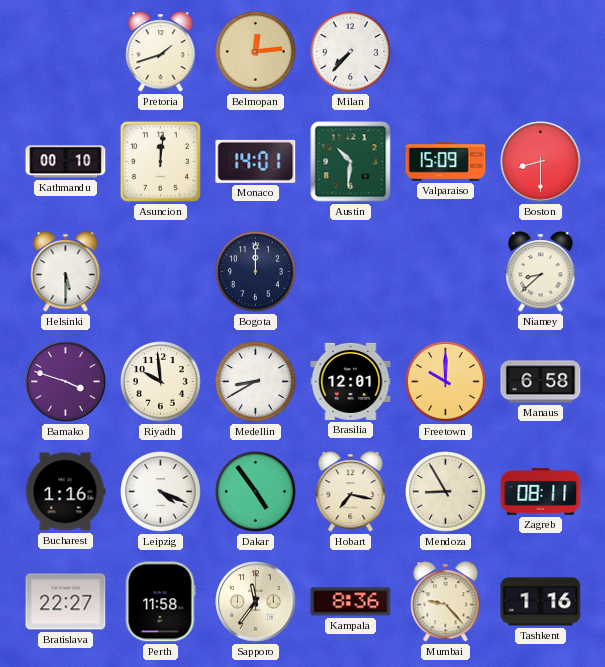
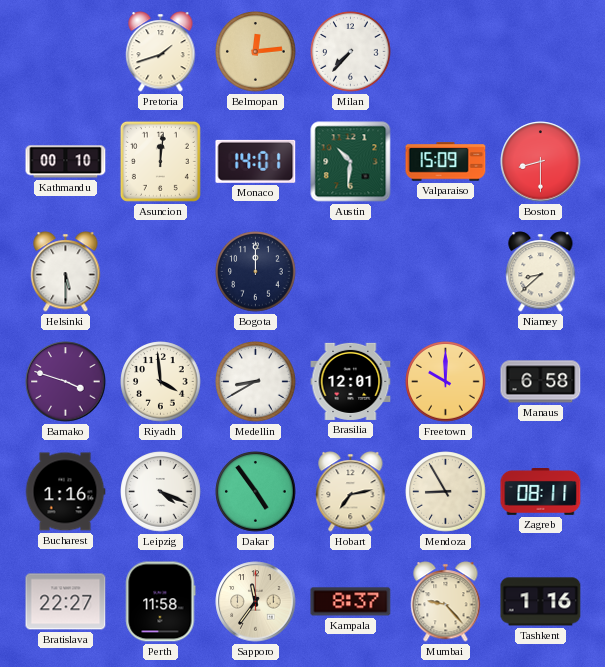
Riyadh: 9:59 -> 3:59
Hobart: 7:17 -> 7:13
Kampala: 8:36 -> 8:37
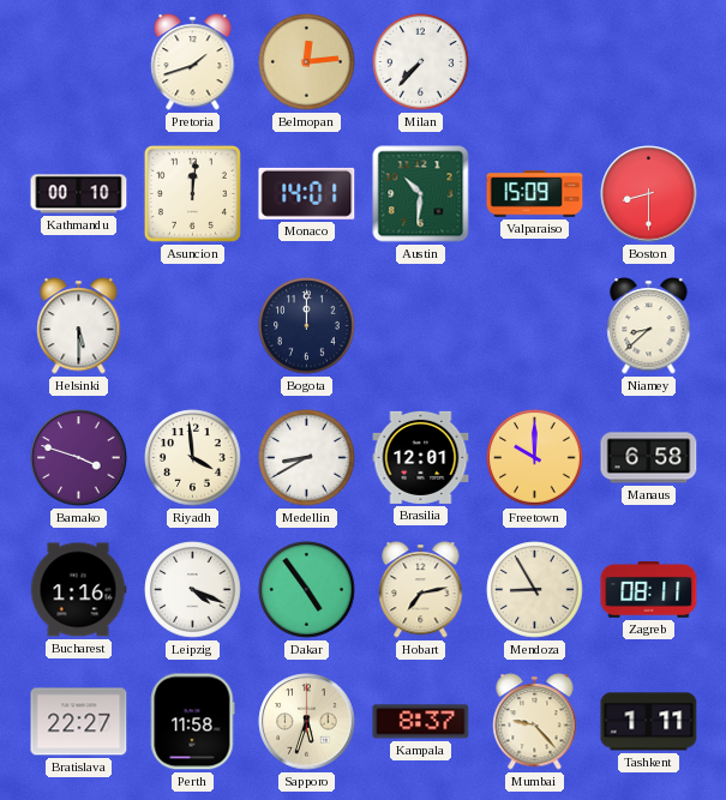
Sapporo: 11:36 -> 5:33
Tashkent: 1:16 -> 1:11
